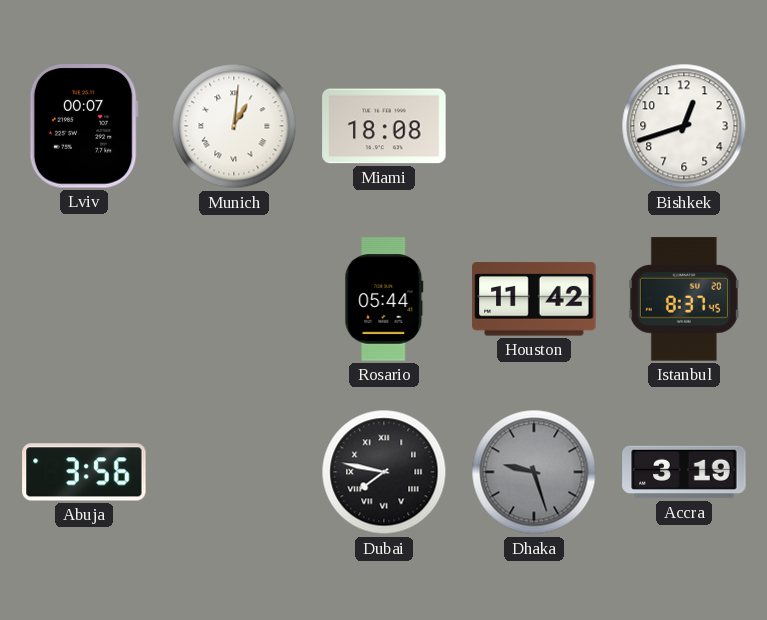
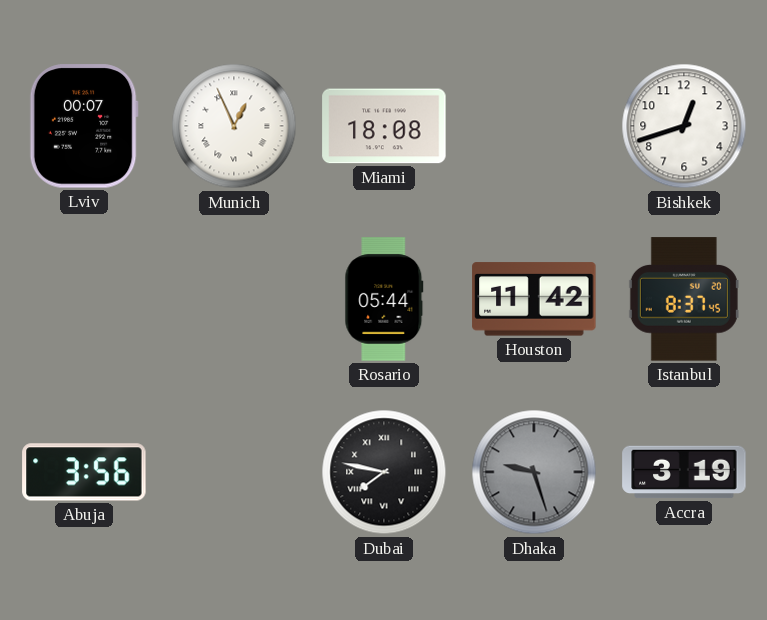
Munich: 1:01 -> 12:56
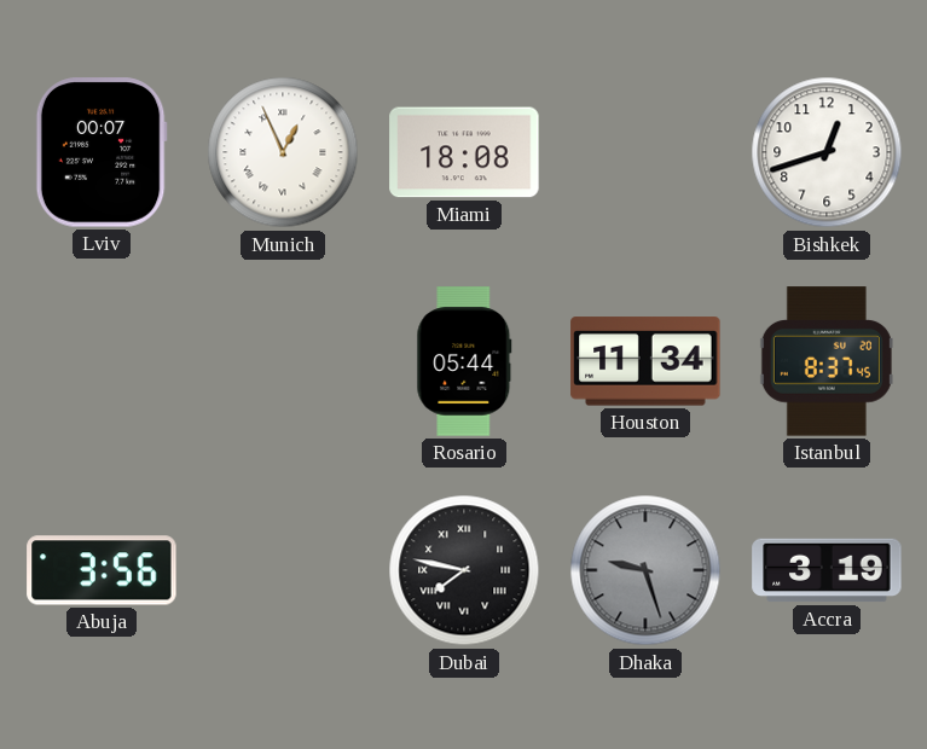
Houston: 11:42 -> 11:34
